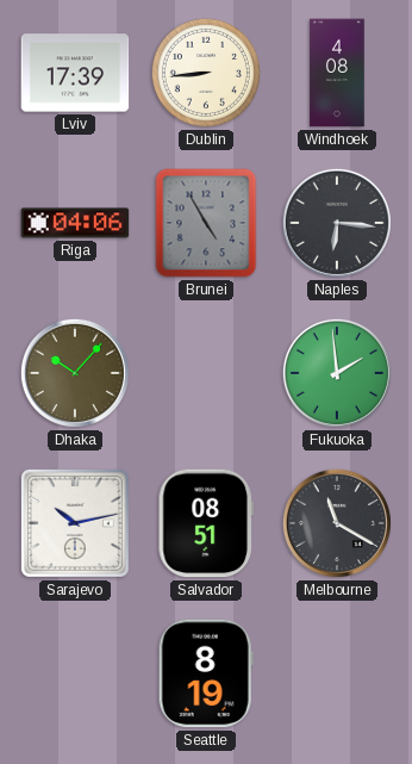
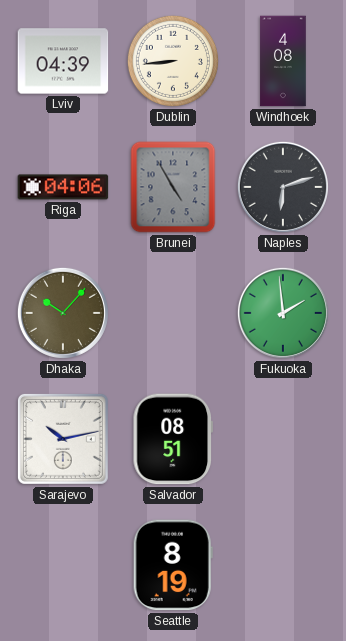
Lviv: 17:39 -> 04:39
Naples: 6:16 -> 6:12
Melbourne: 11:20 -> none
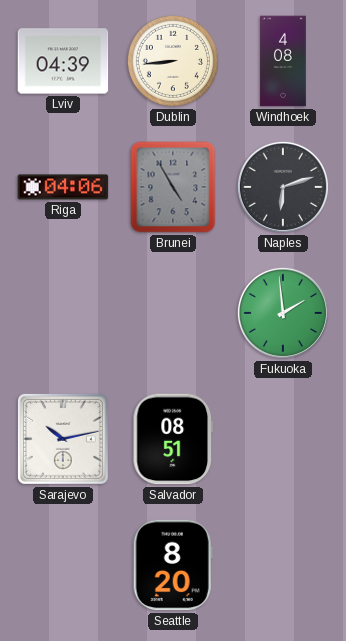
Dhaka: 10:07 -> none
Seattle: 8:19 -> 8:20
